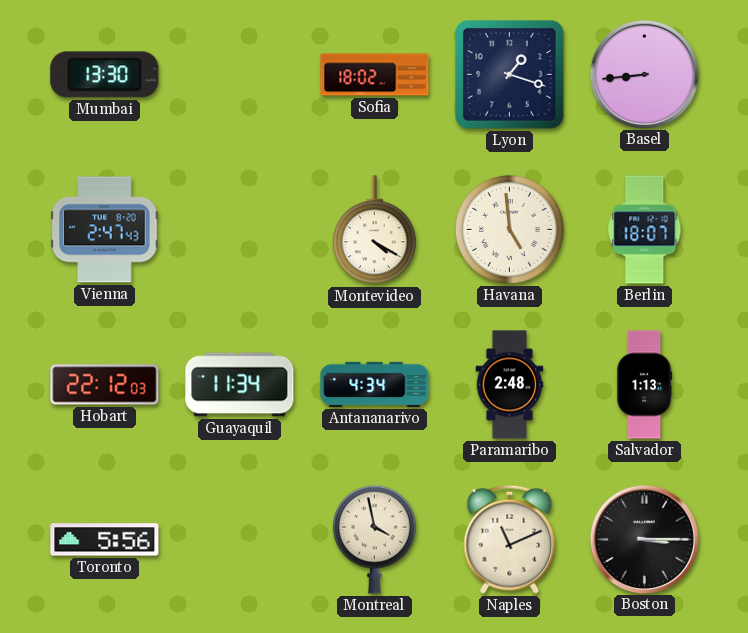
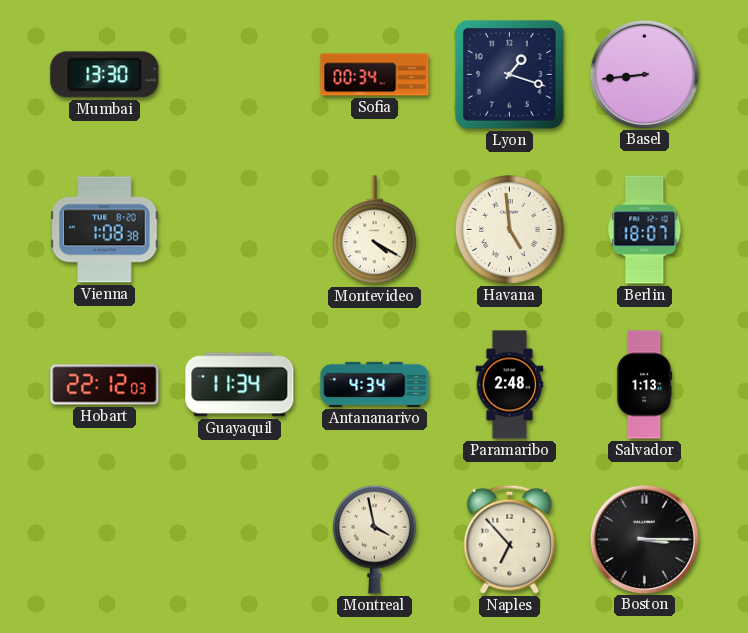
Sofia: 18:02 -> 00:34
Vienna: 2:47 -> 1:08
Toronto: 5:56 -> none
Naples: 11:11 -> 6:53
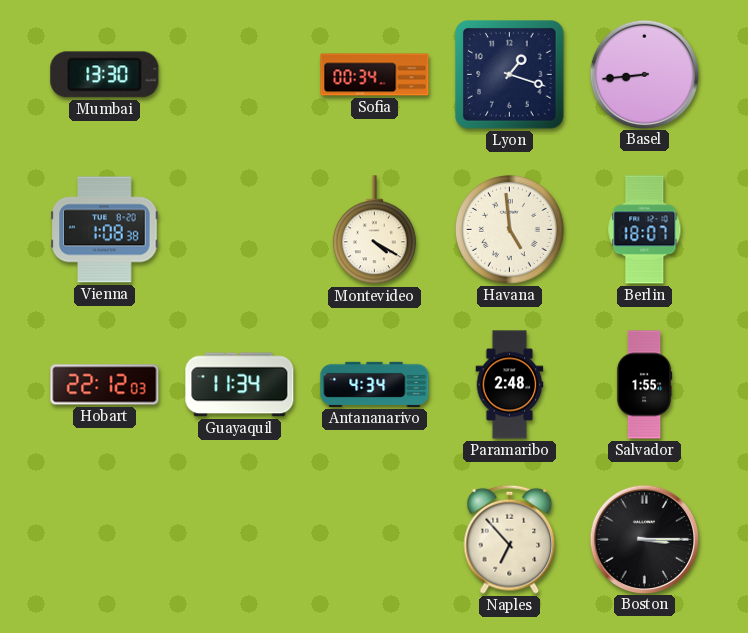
Salvador: 1:13 -> 1:55
Montreal: 3:58 -> none
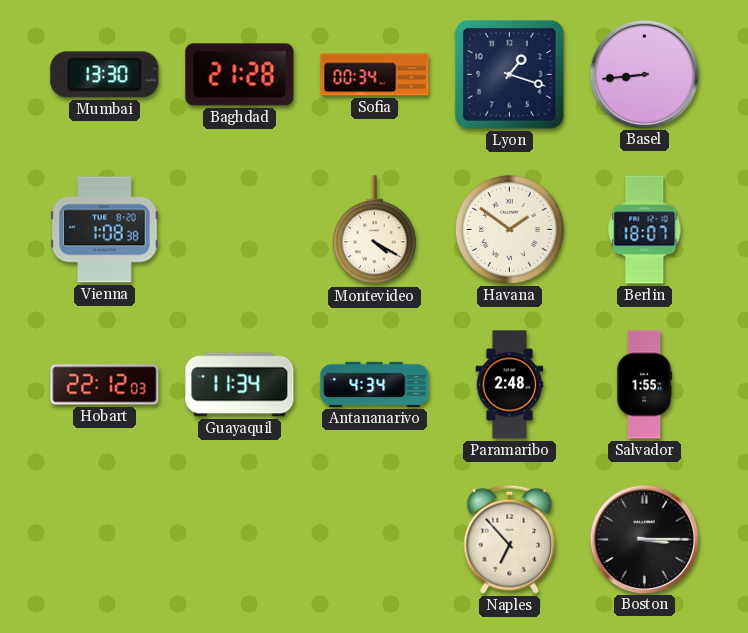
Baghdad: none -> 21:28
Havana: 4:59 -> 1:51
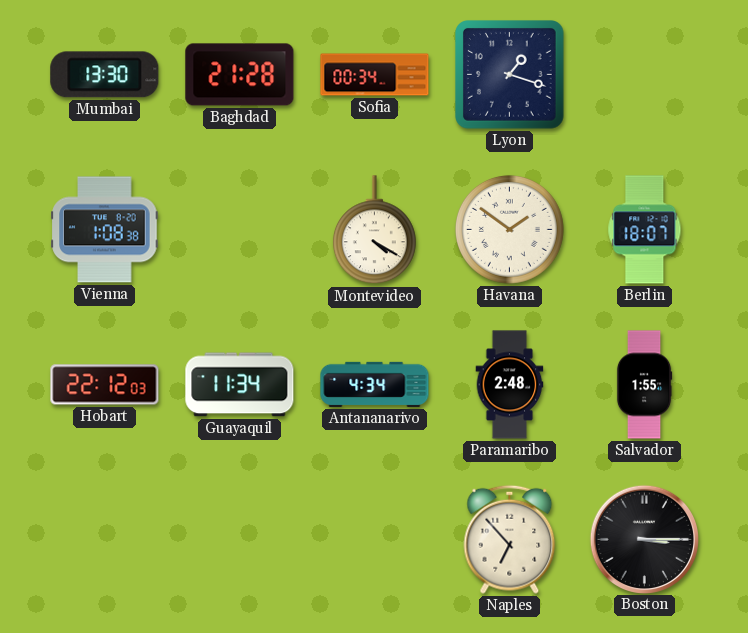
Basel: 8:44 -> none
